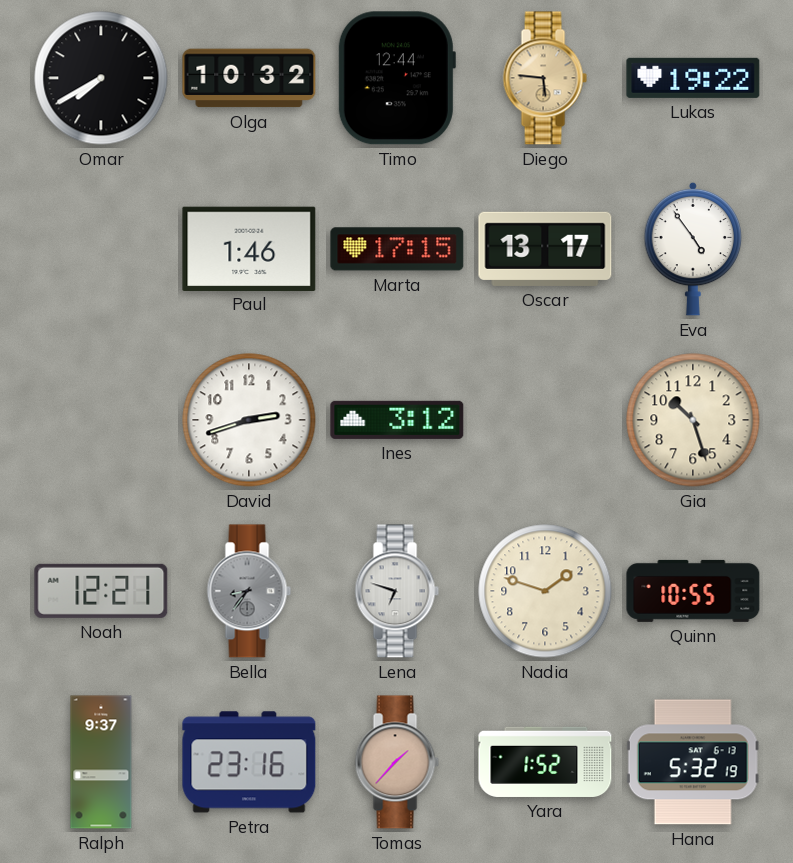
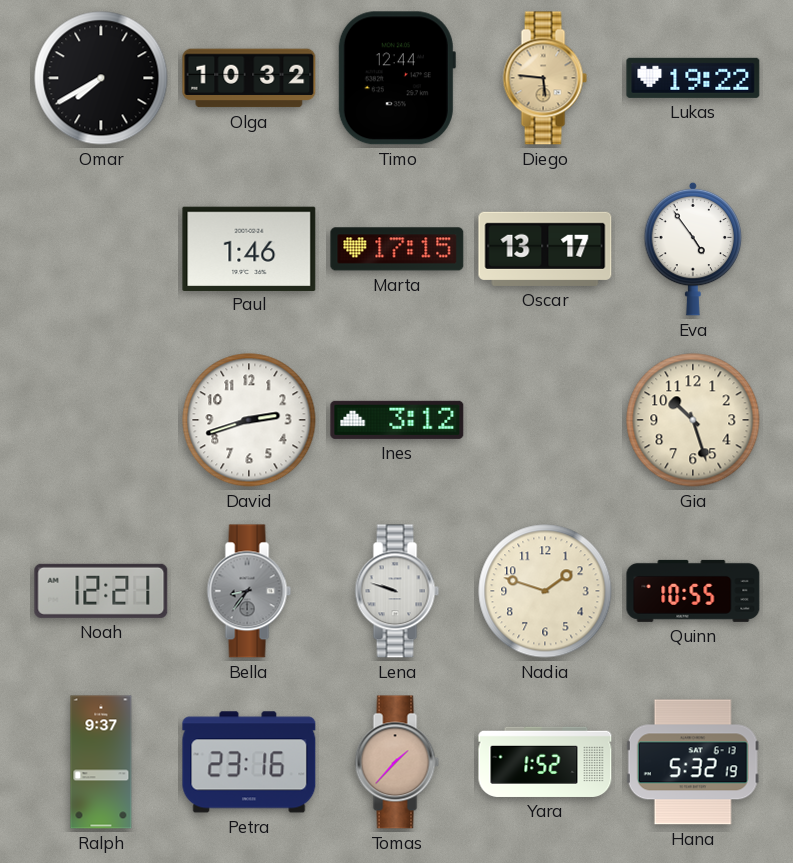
Lena: 6:48 -> 9:48
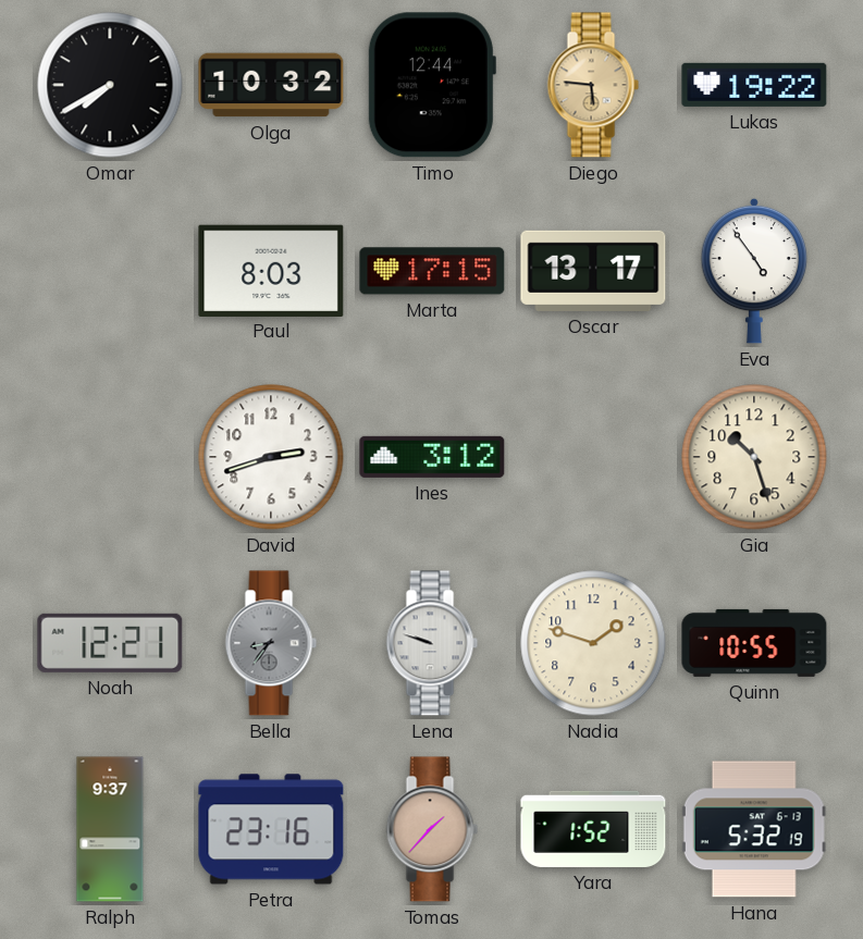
Paul: 1:46 -> 8:03
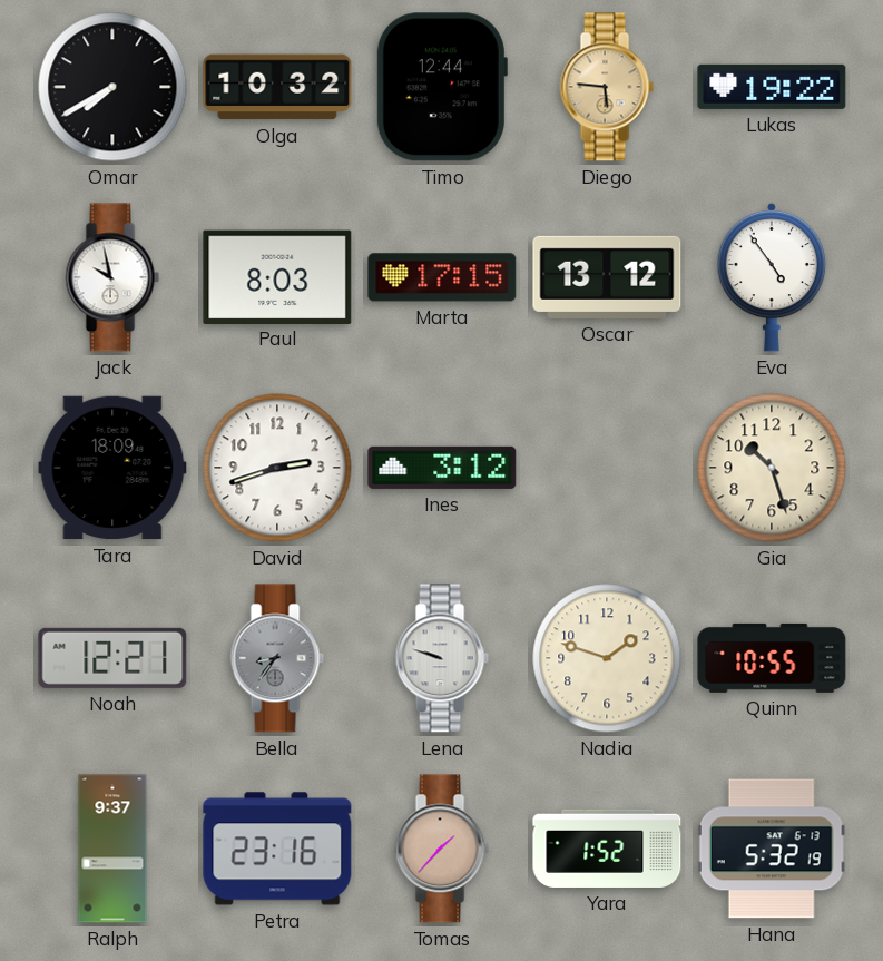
Jack: none -> 9:58
Oscar: 13:17 -> 13:12
Tara: none -> 18:09
